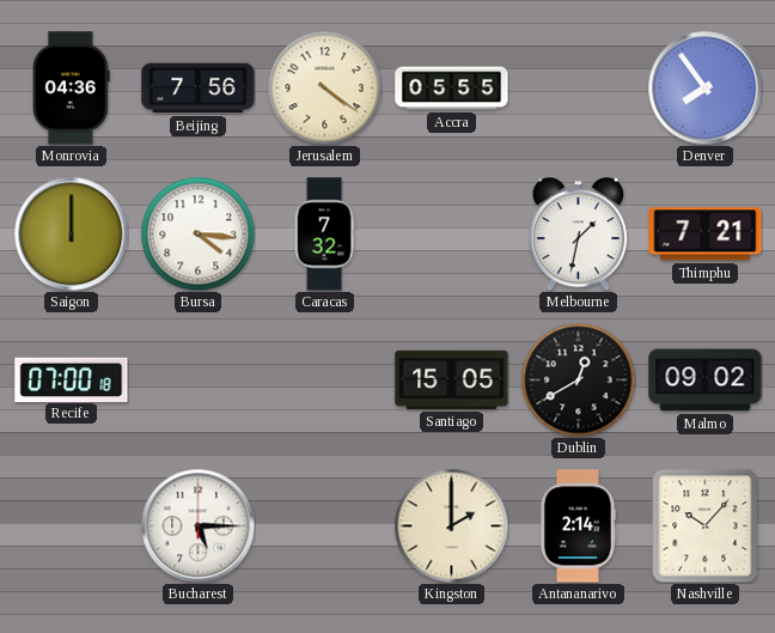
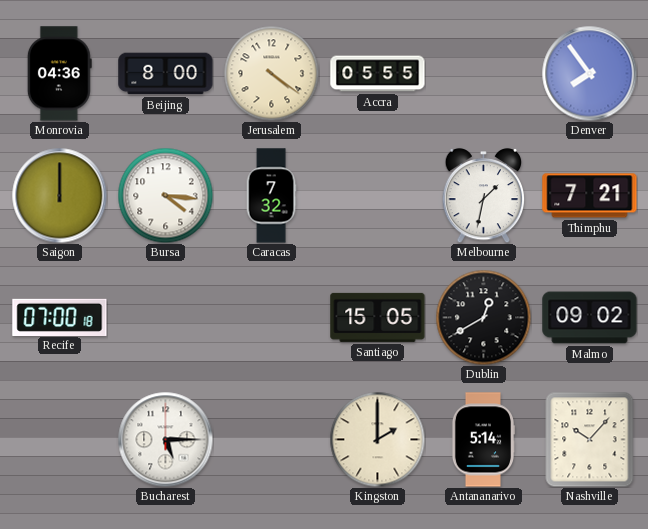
Beijing: 7:56 -> 8:00
Antananarivo: 2:14 -> 5:14
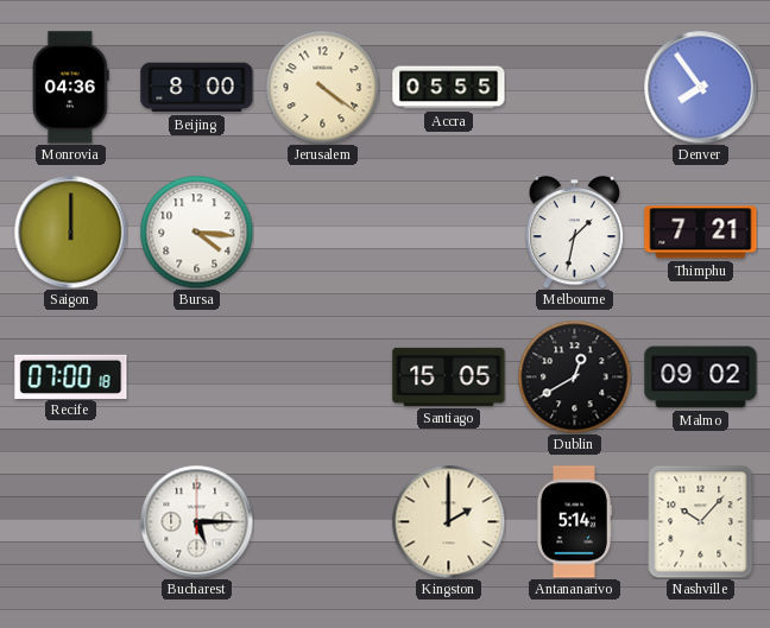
Caracas: 7:32 -> none
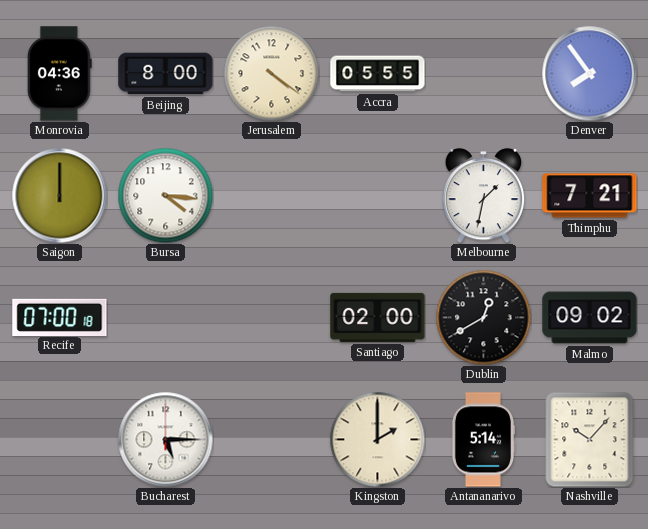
Santiago: 15:05 -> 02:00
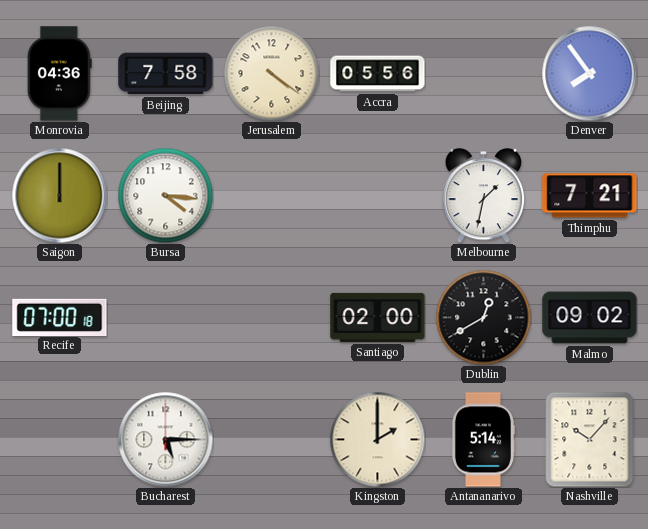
Beijing: 8:00 -> 7:58
Accra: 05:55 -> 05:56
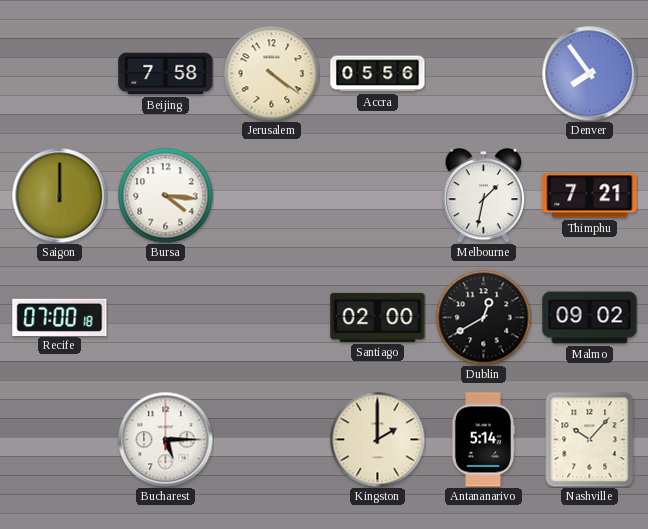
Monrovia: 04:36 -> none
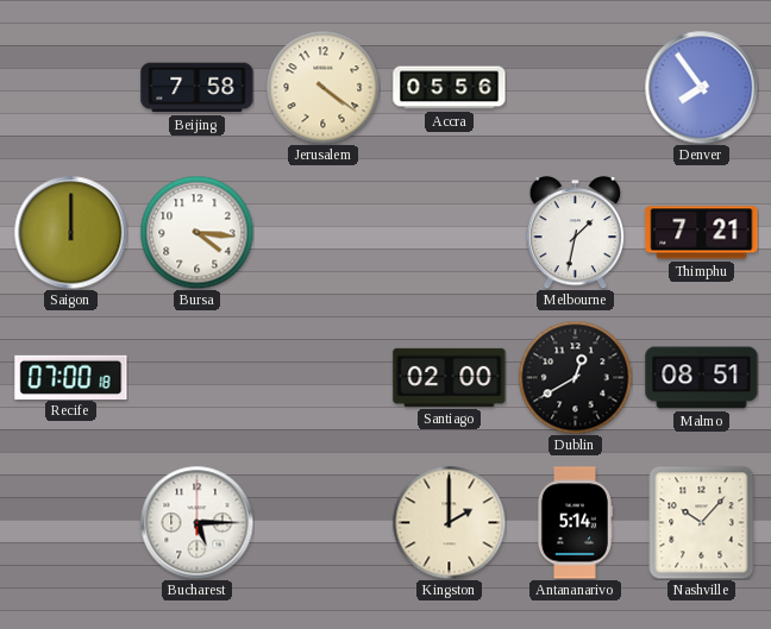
Malmo: 09:02 -> 08:51
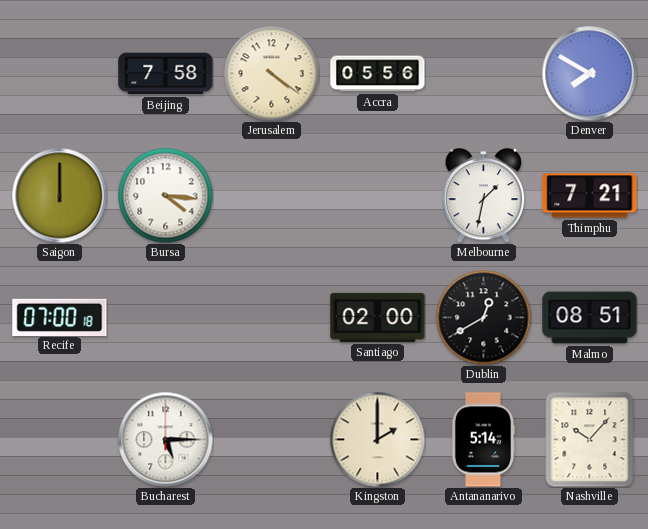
Denver: 7:54 -> 7:50
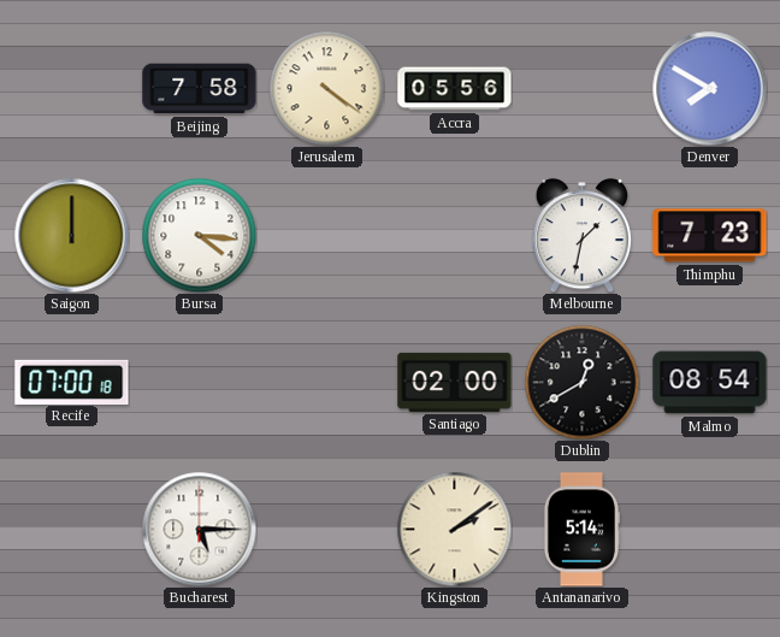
Thimphu: 7:21 -> 7:23
Malmo: 08:51 -> 08:54
Kingston: 2:00 -> 2:09
Nashville: 10:07 -> none
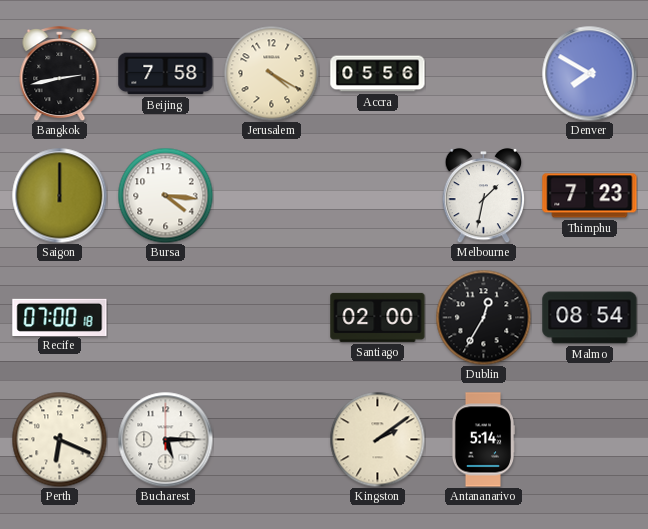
Bangkok: none -> 2:43
Jerusalem: 4:21 -> 4:20
Dublin: 12:40 -> 12:35
Perth: none -> 6:19
